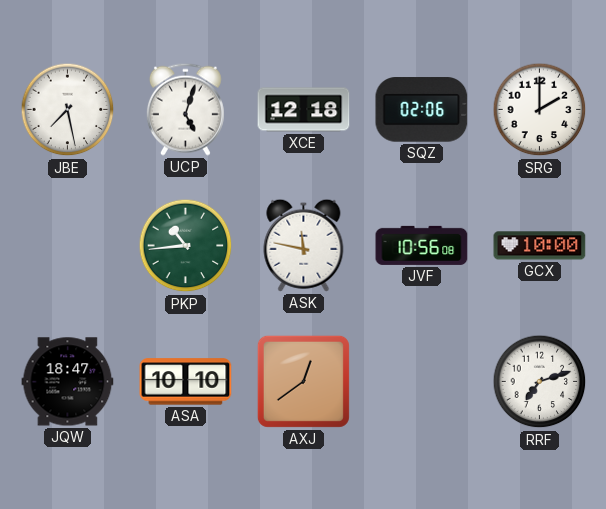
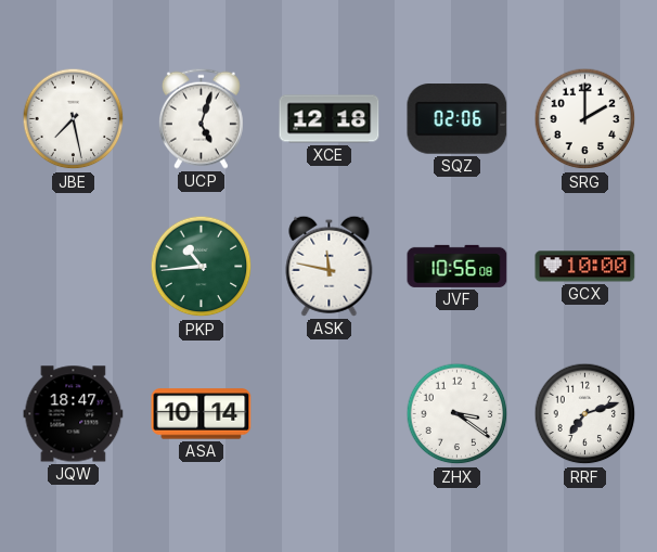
ASA: 10:10 -> 10:14
AXJ: 12:39 -> none
ZHX: none -> 3:21
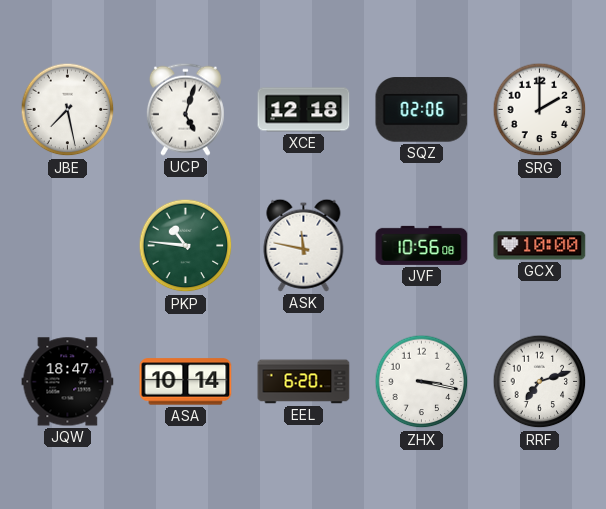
PKP: 10:44 -> 10:46
EEL: none -> 6:20
ZHX: 3:21 -> 3:17
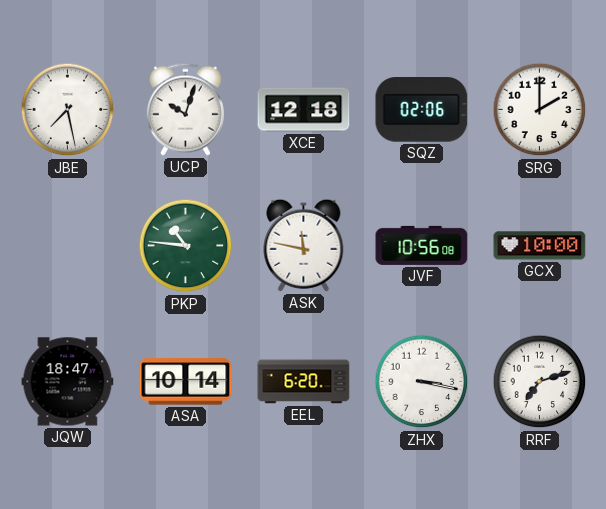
UCP: 5:03 -> 10:03
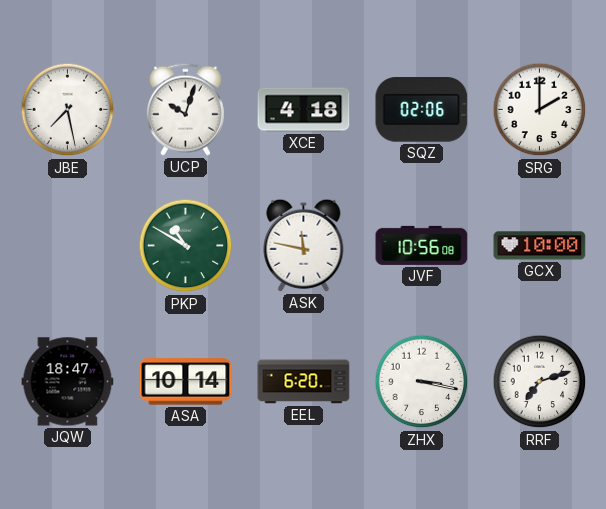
XCE: 12:18 -> 4:18
PKP: 10:46 -> 10:50
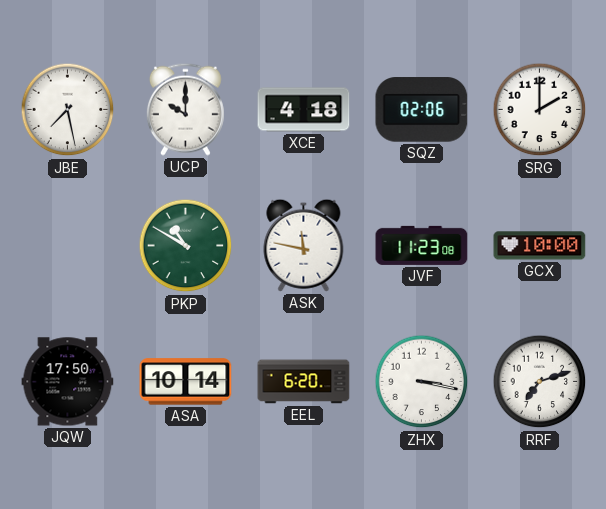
UCP: 10:03 -> 10:00
JVF: 10:56 -> 11:23
JQW: 18:47 -> 17:50
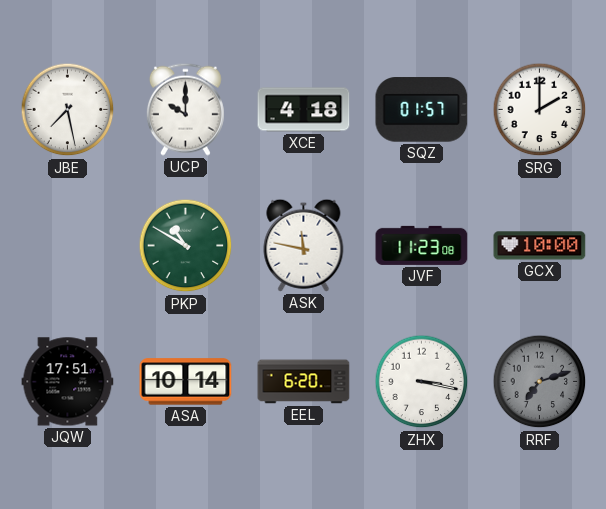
SQZ: 02:06 -> 01:57
JQW: 17:50 -> 17:51
RRF dial: white -> grey
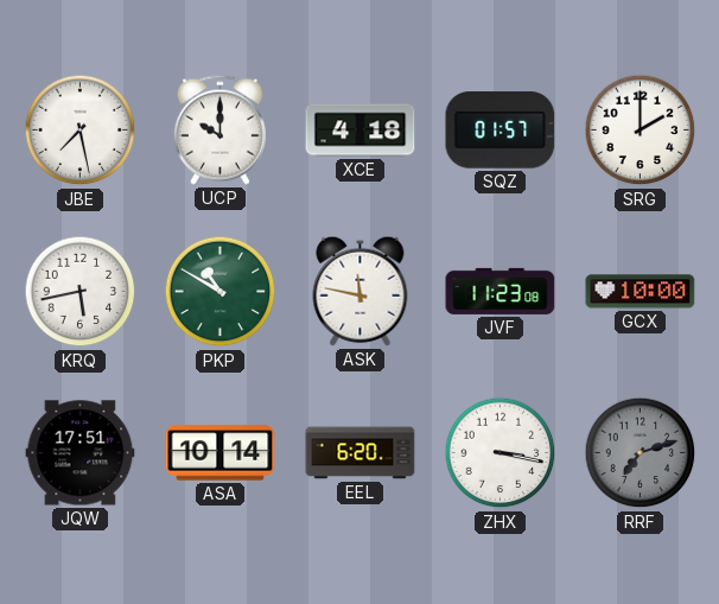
KRQ: none -> 5:43
